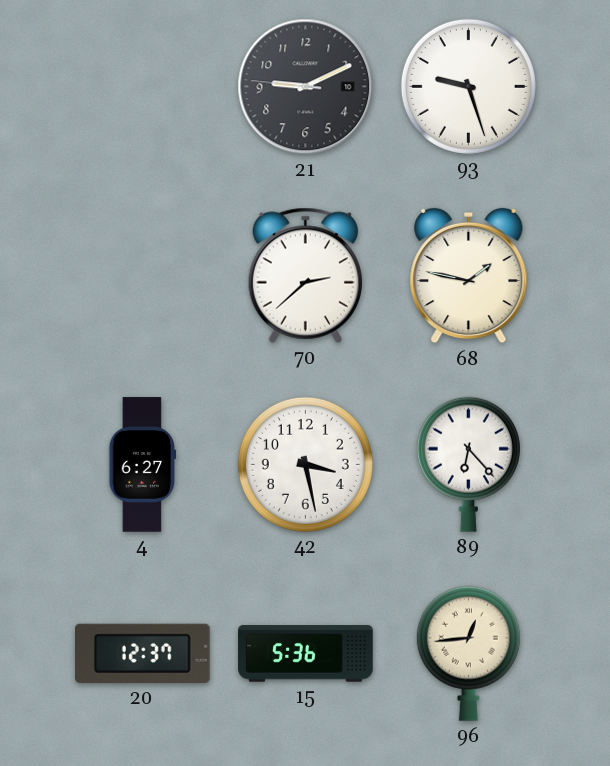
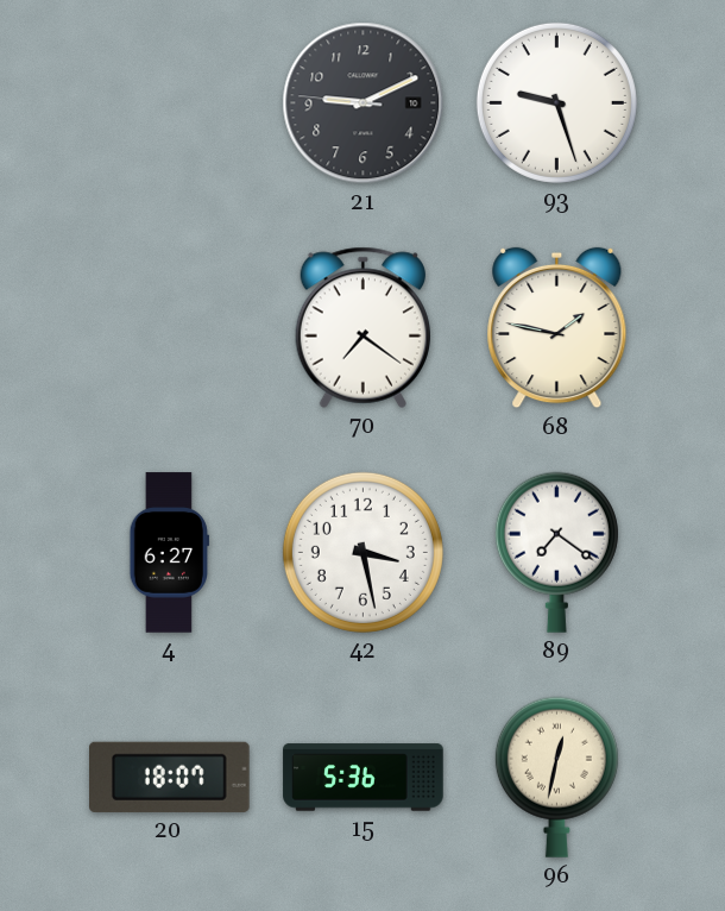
70: 2:38 -> 7:21
89: 6:23 -> 7:21
20: 12:37 -> 18:07
96: 12:44 -> 12:32
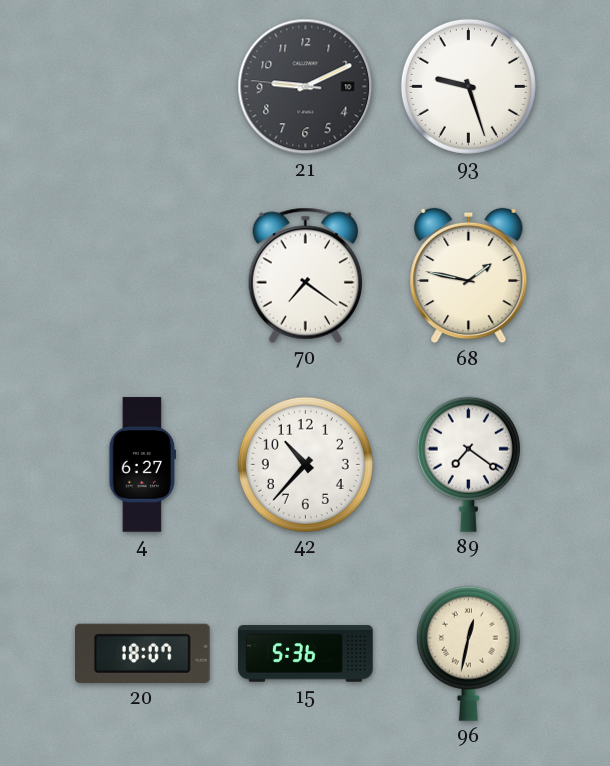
42: 3:28 -> 10:37
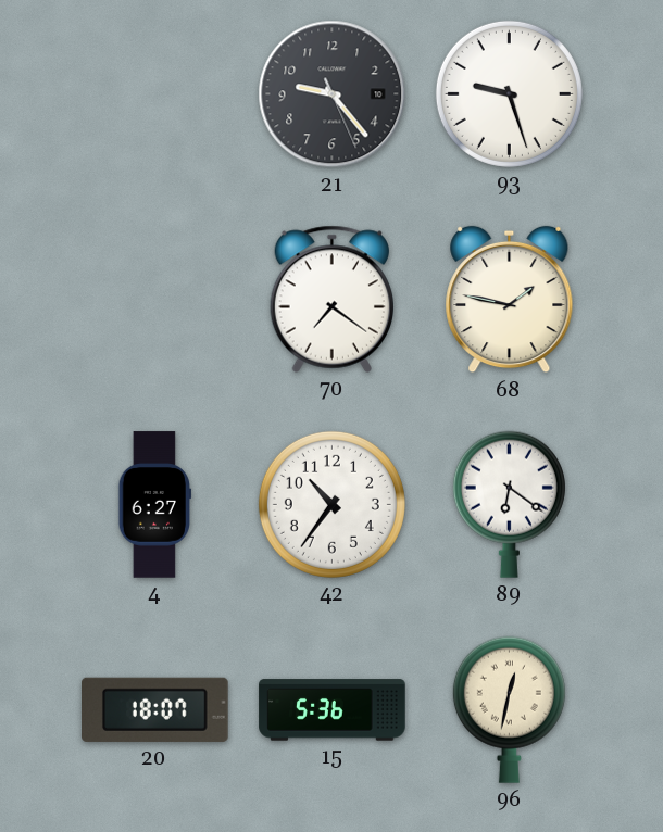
21: 9:10 -> 9:23
42: 10:37 -> 10:36
89: 7:21 -> 6:21
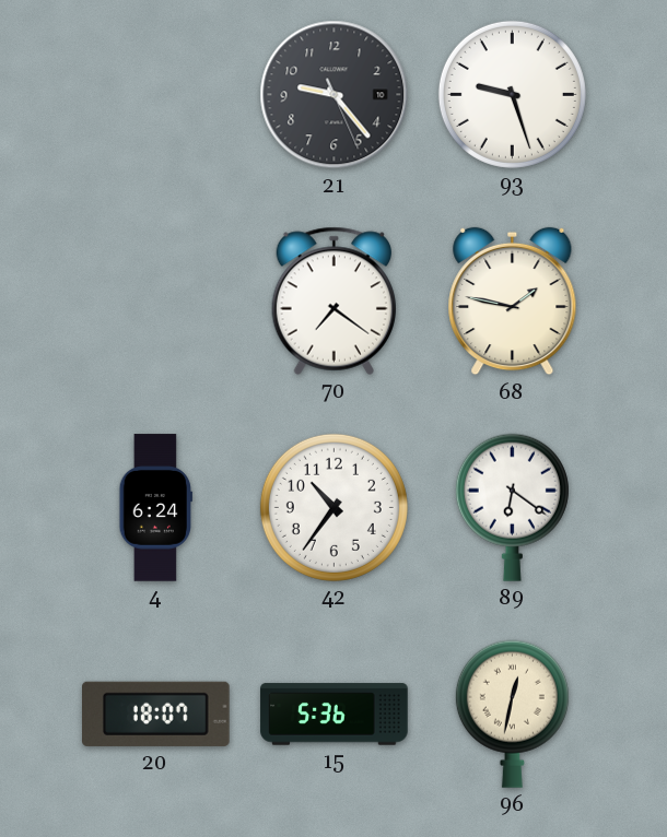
4: 6:27 -> 6:24
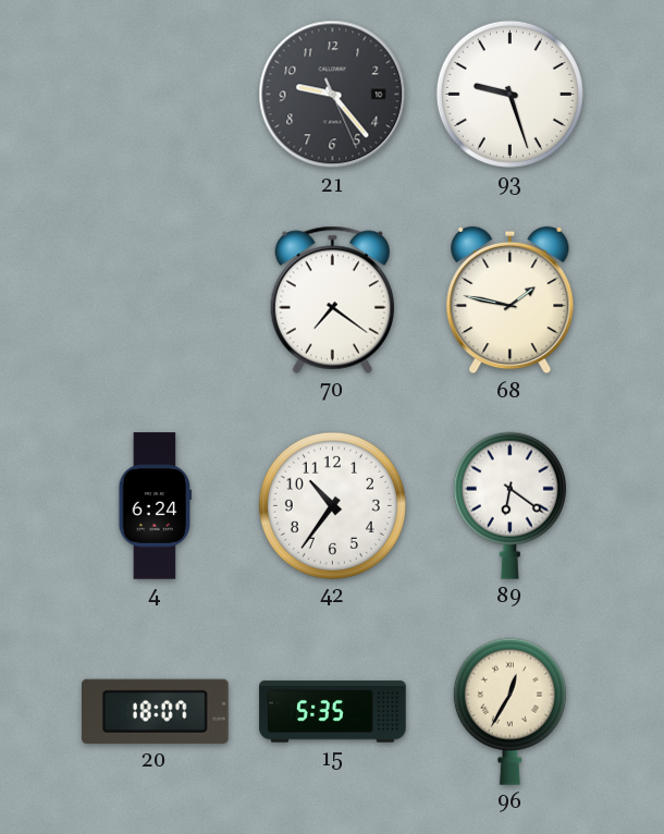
15: 5:36 -> 5:35
96: 12:32 -> 12:35
